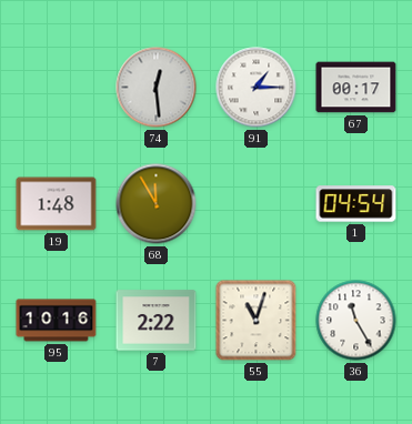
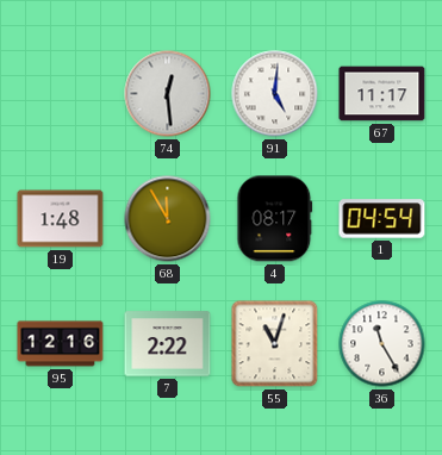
91: 1:15 -> 5:01
67: 00:17 -> 11:17
4: none -> 08:17
95: 10:16 -> 12:16
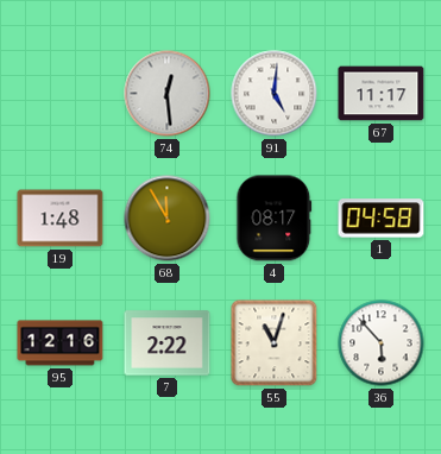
1: 04:54 -> 04:58
36: 11:25 -> 5:53
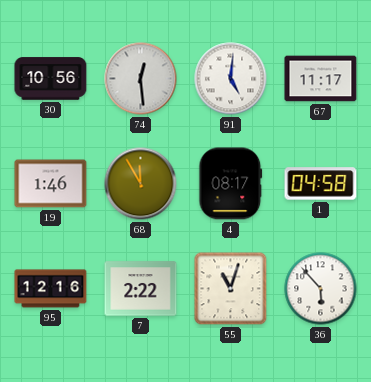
30: none -> 10:56
19: 1:48 -> 1:46
